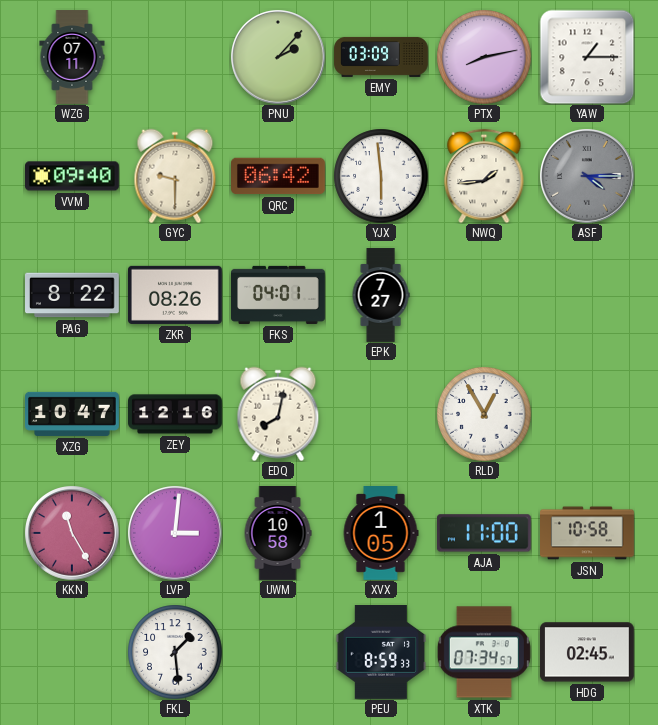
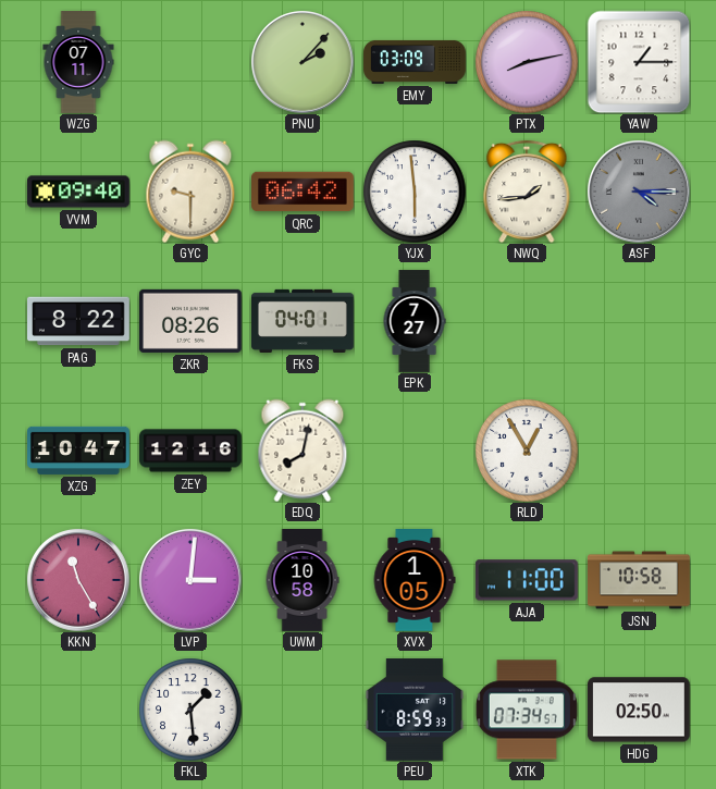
HDG: 02:45 -> 02:50
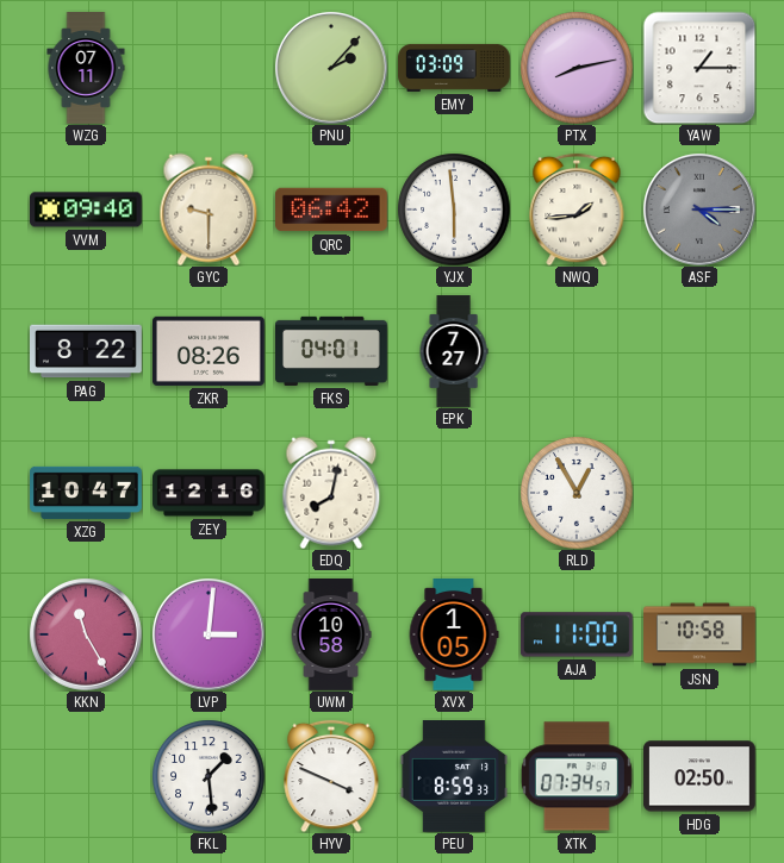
HYV: none -> 3:49
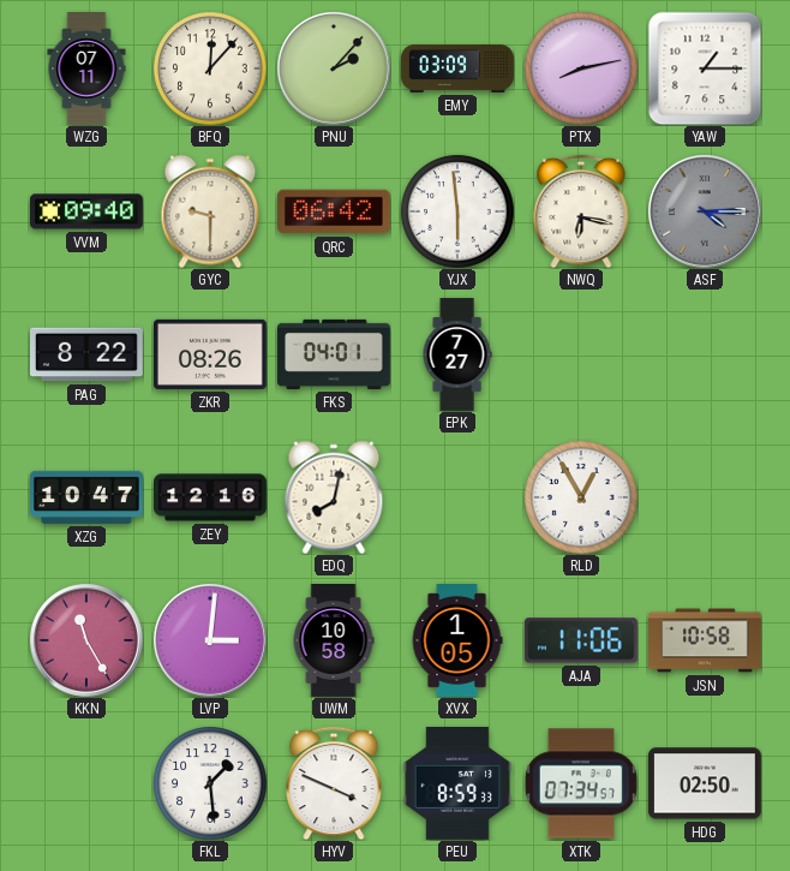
BFQ: none -> 12:07
NWQ: 1:44 -> 6:17
AJA: 11:00 -> 11:06
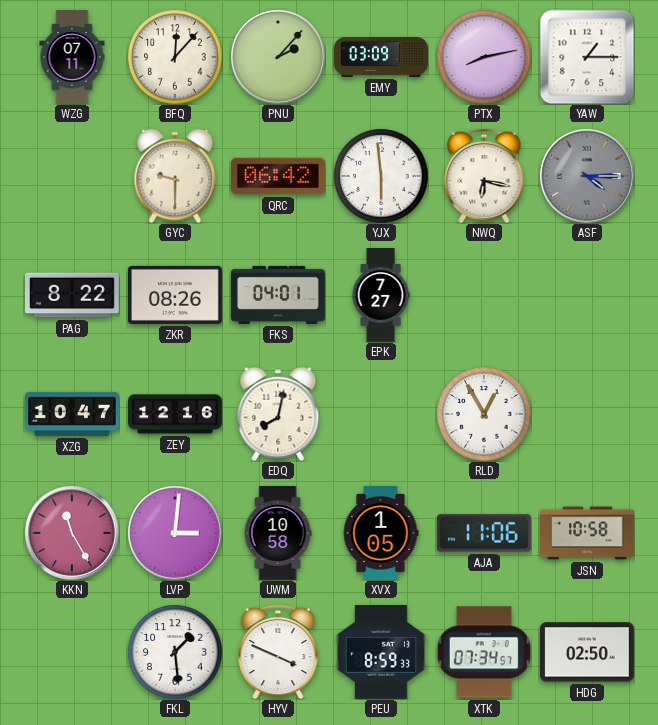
VVM: 09:40 -> none
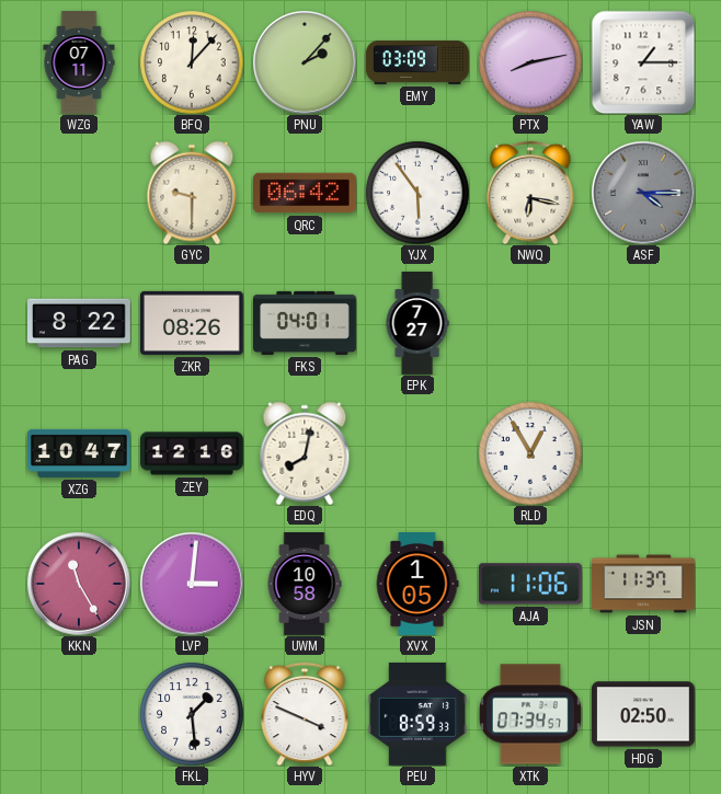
YJX: 5:59 -> 5:54
JSN: 10:58 -> 11:37
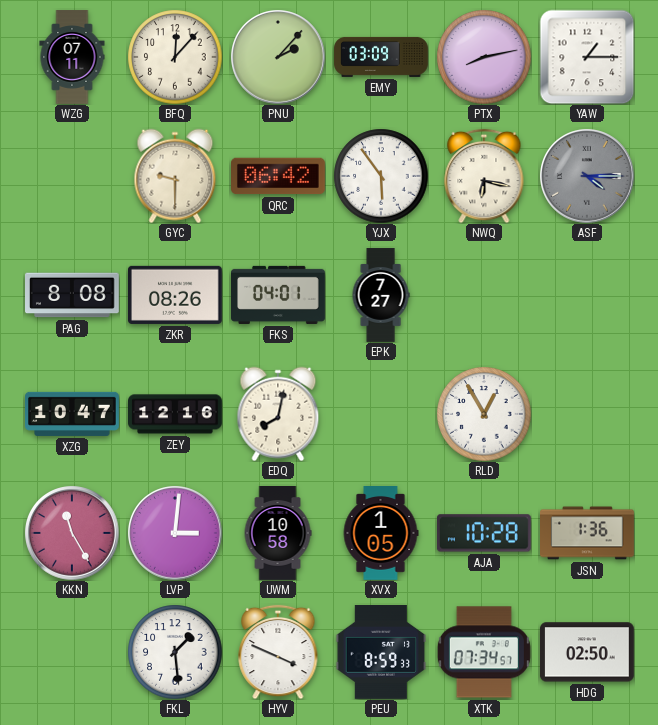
PAG: 8:22 -> 8:08
AJA: 11:06 -> 10:28
JSN: 11:37 -> 1:36
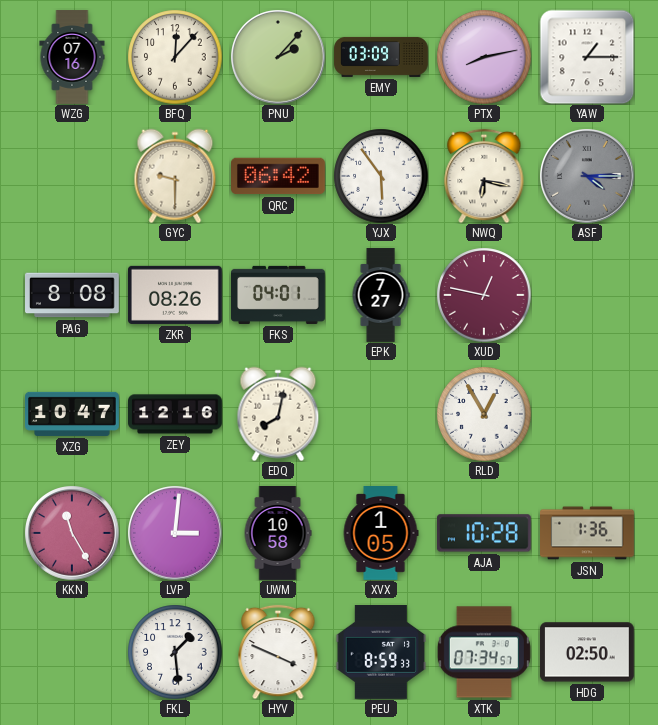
WZG: 07:11 -> 07:16
XUD: none -> 12:47
